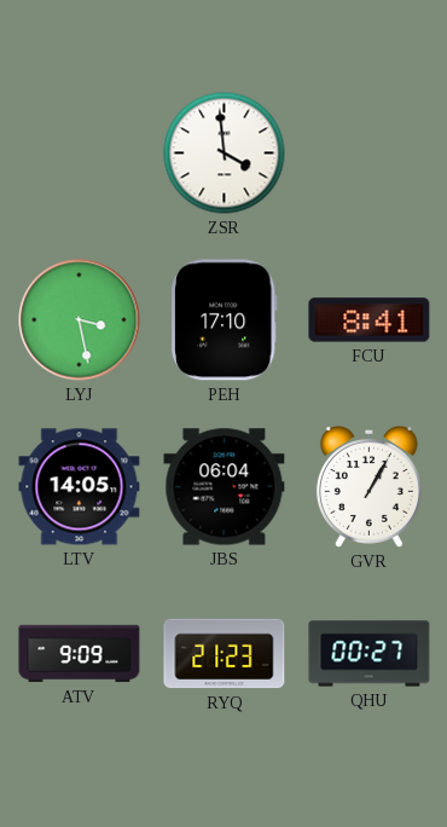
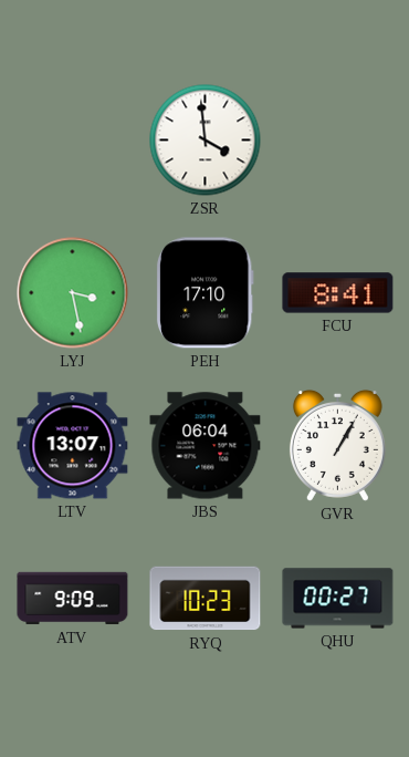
LTV: 14:05 -> 13:07
RYQ: 21:23 -> 10:23
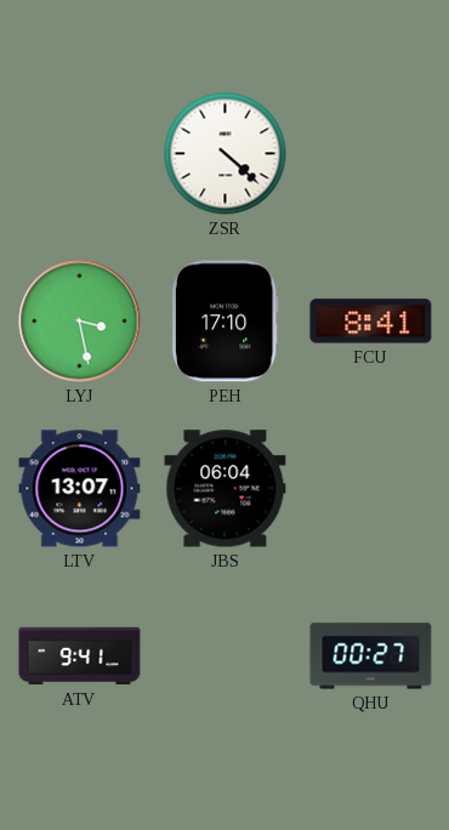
ZSR: 3:59 -> 4:22
GVR: 1:05 -> none
ATV: 9:09 -> 9:41
RYQ: 10:23 -> none
